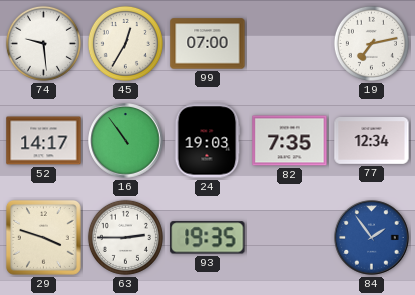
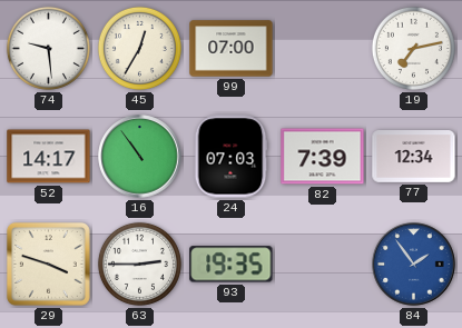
24: 19:03 -> 07:03
82: 7:35 -> 7:39
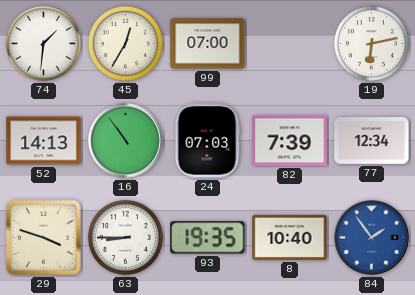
74: 9:29 -> 1:31
19: 7:13 -> 6:13
52: 14:17 -> 14:13
63: 2:45 -> 8:45
8: none -> 10:40
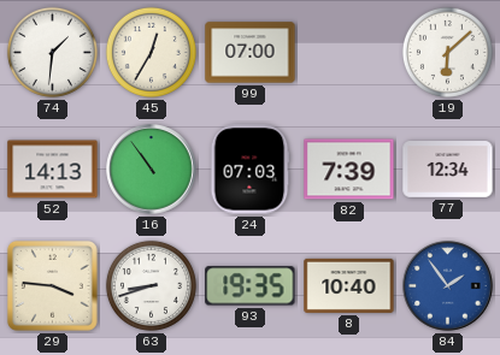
19: 6:13 -> 6:08
29: 3:48 -> 3:46
63: 8:45 -> 8:42
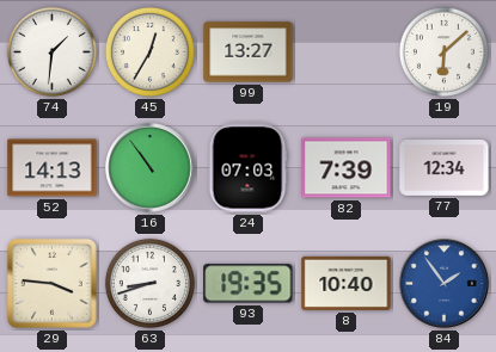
99: 07:00 -> 13:27
